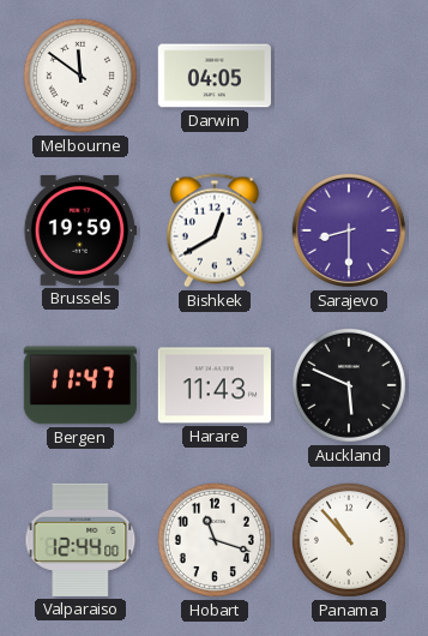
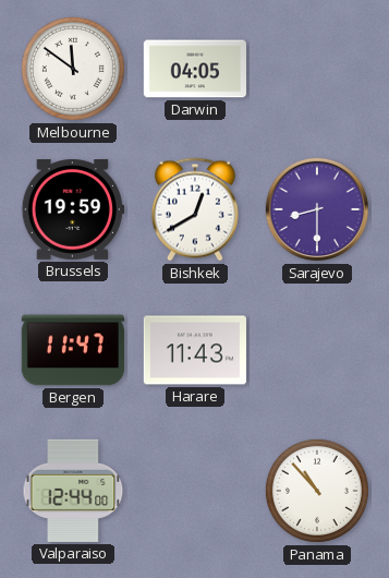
Auckland: 5:49 -> none
Hobart: 11:18 -> none
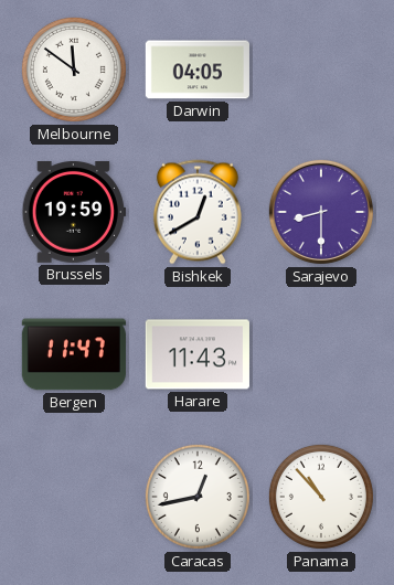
Valparaiso: 12:44 -> none
Caracas: none -> 12:43
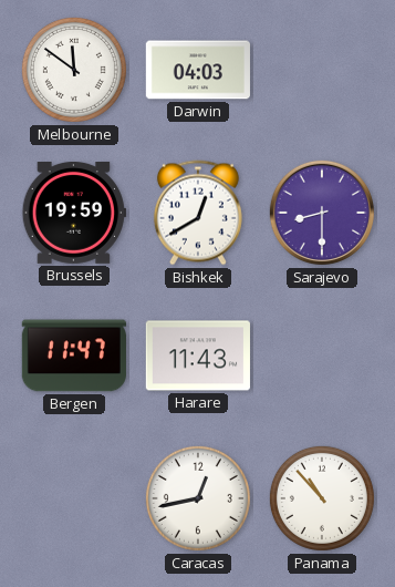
Darwin: 04:05 -> 04:03
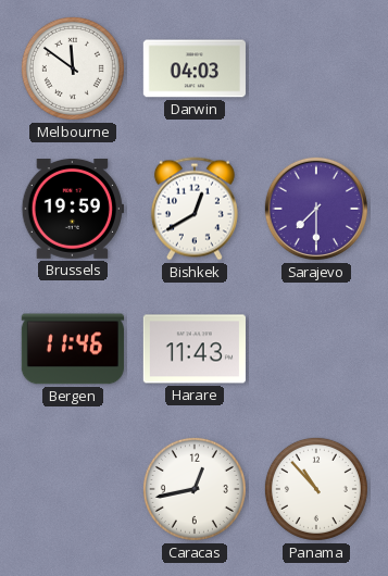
Sarajevo: 8:30 -> 7:30
Bergen: 11:47 -> 11:46
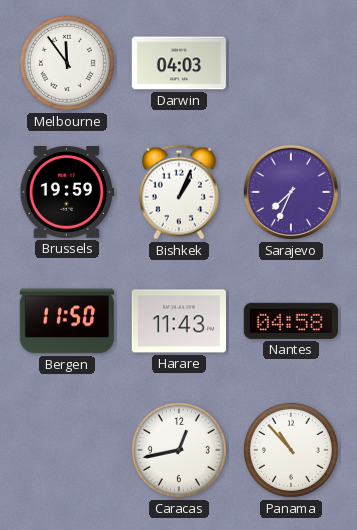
Melbourne: 11:51 -> 11:54
Bishkek: 12:40 -> 1:04
Sarajevo: 7:30 -> 7:34
Bergen: 11:46 -> 11:50
Nantes: none -> 04:58
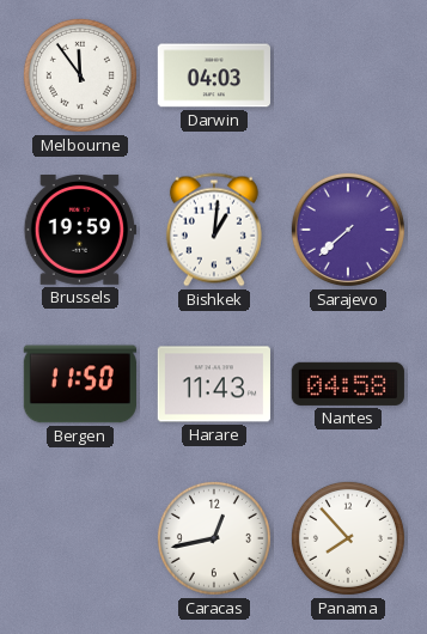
Bishkek: 1:04 -> 1:01
Sarajevo: 7:34 -> 7:38
Panama: 10:53 -> 7:53
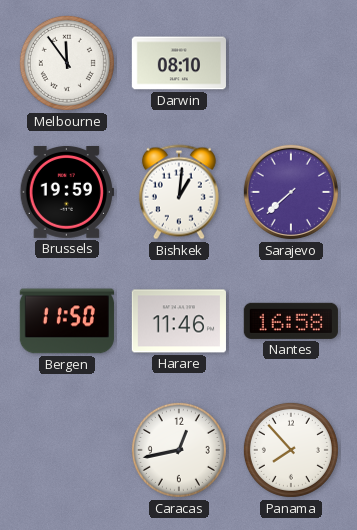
Darwin: 04:03 -> 08:10
Harare: 11:43 -> 11:46
Nantes: 04:58 -> 16:58
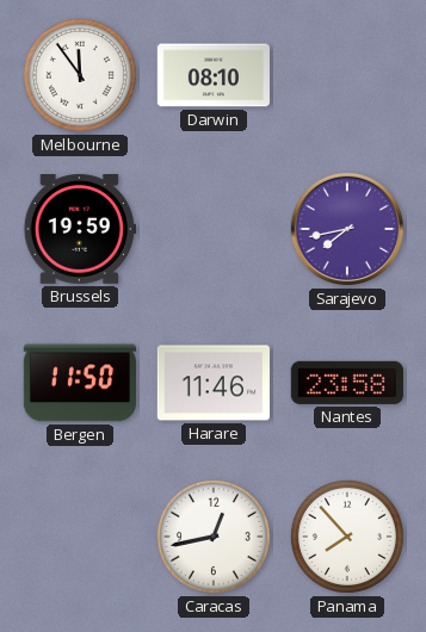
Bishkek: 1:01 -> none
Sarajevo: 7:38 -> 7:43
Nantes: 16:58 -> 23:58
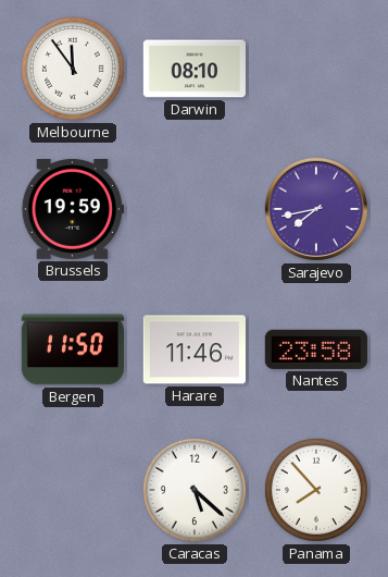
Caracas: 12:43 -> 5:22
